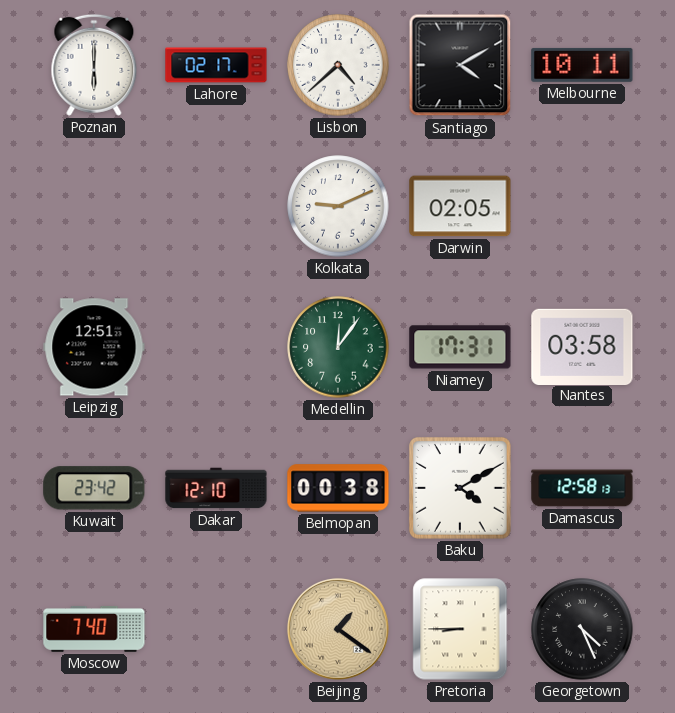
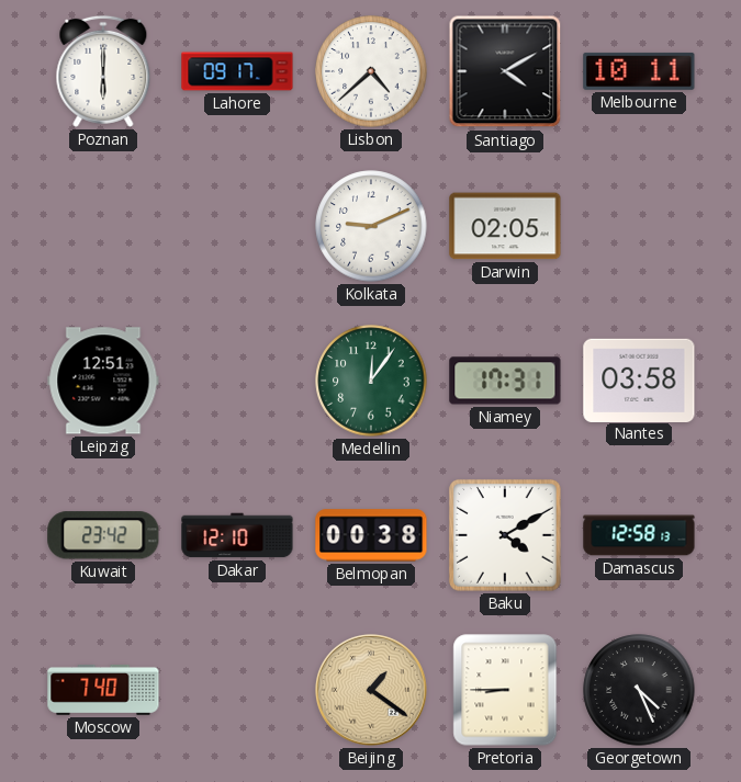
Lahore: 02:17 -> 09:17
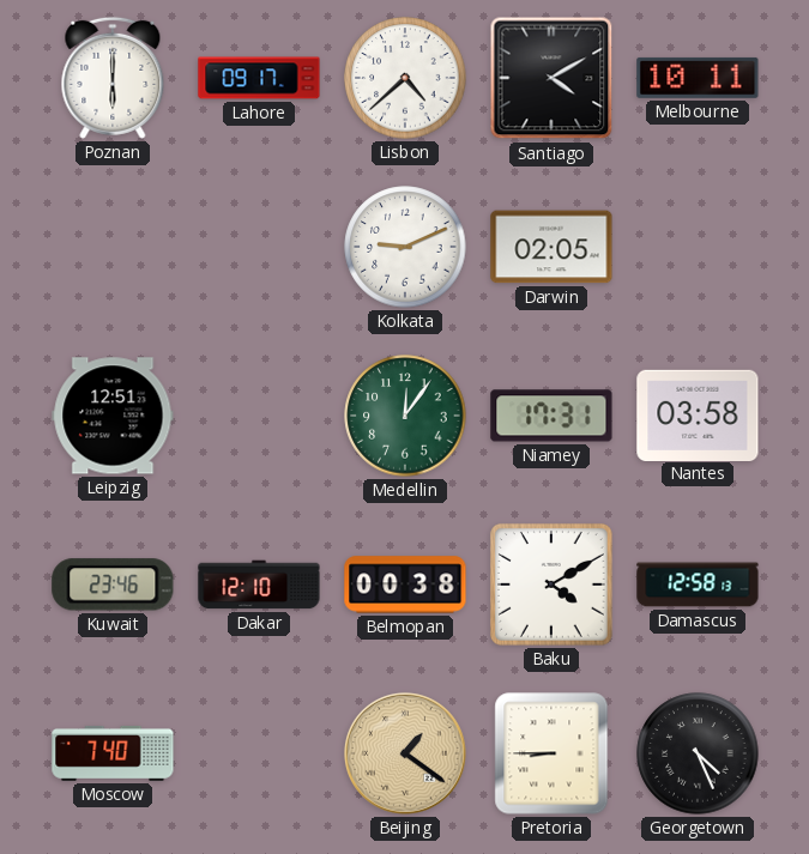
Kuwait: 23:42 -> 23:46
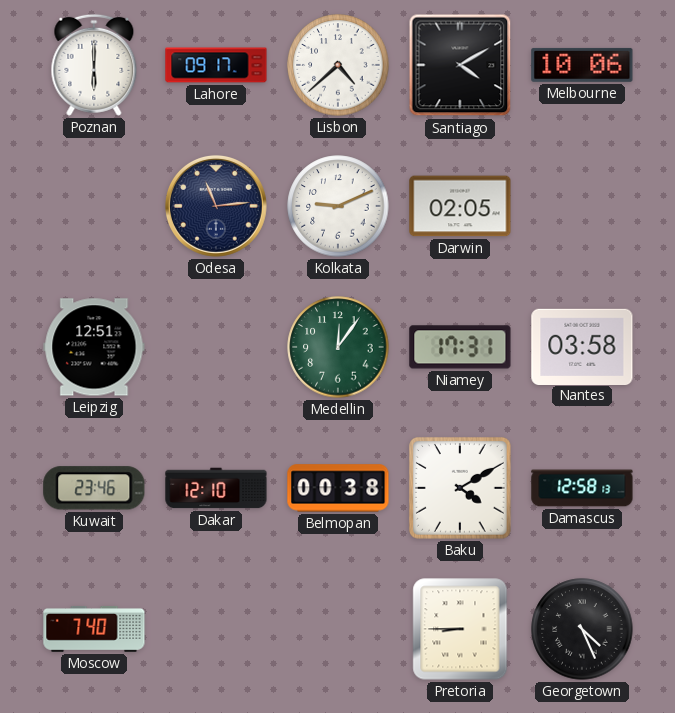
Melbourne: 10:11 -> 10:06
Odesa: none -> 11:14
Beijing: 1:21 -> none
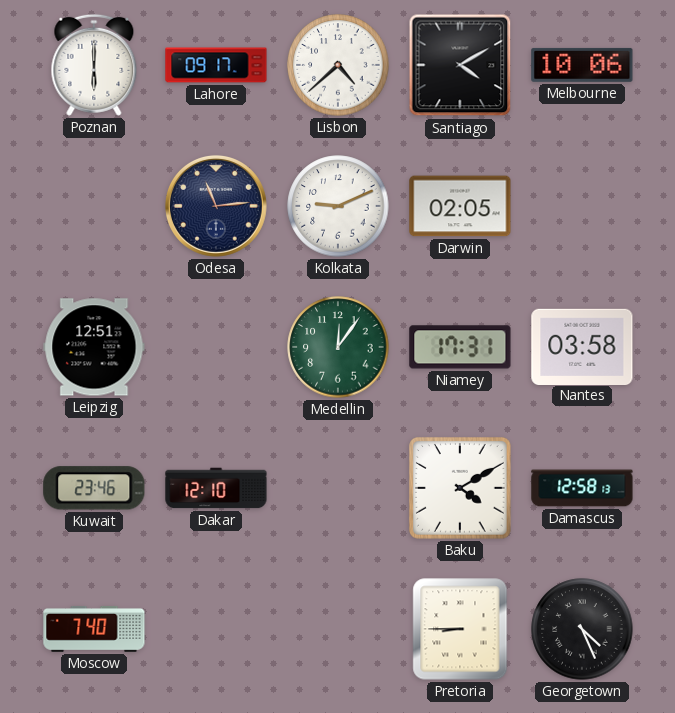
Belmopan: 00:38 -> none
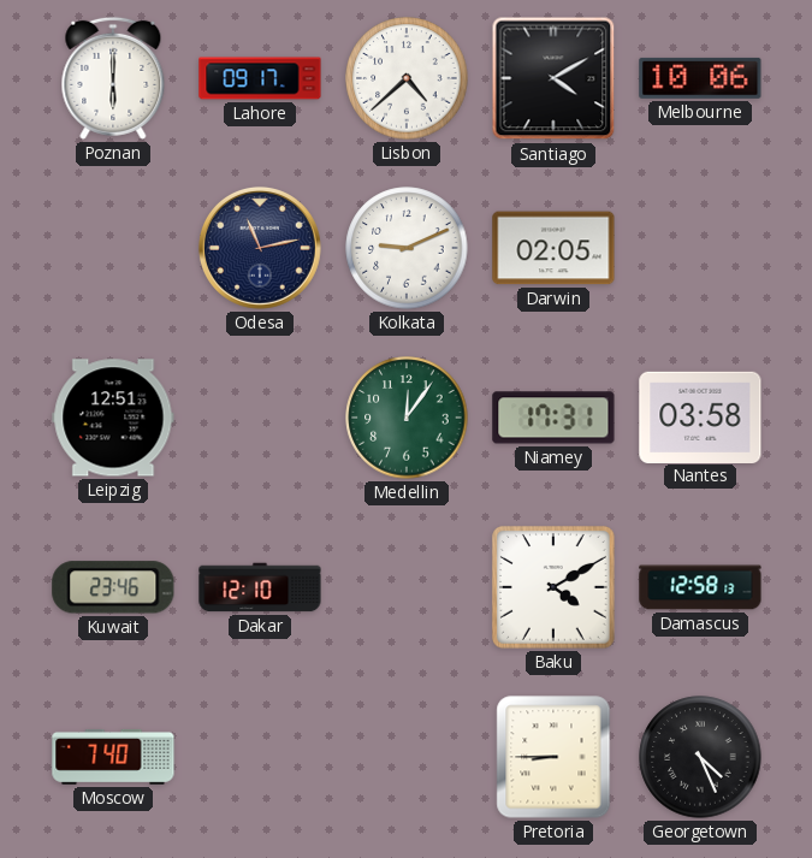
Odesa: 11:14 -> 11:13
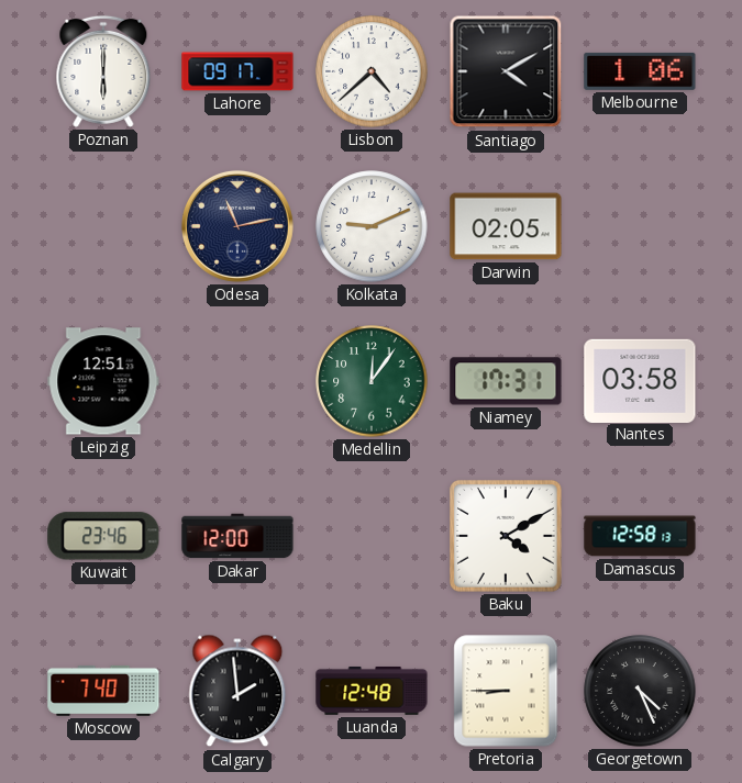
Melbourne: 10:06 -> 1:06
Dakar: 12:10 -> 12:00
Calgary: none -> 1:59
Luanda: none -> 12:48
